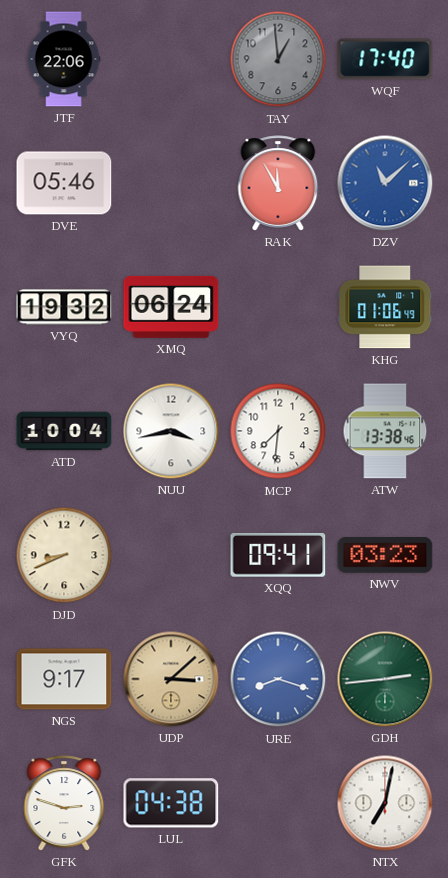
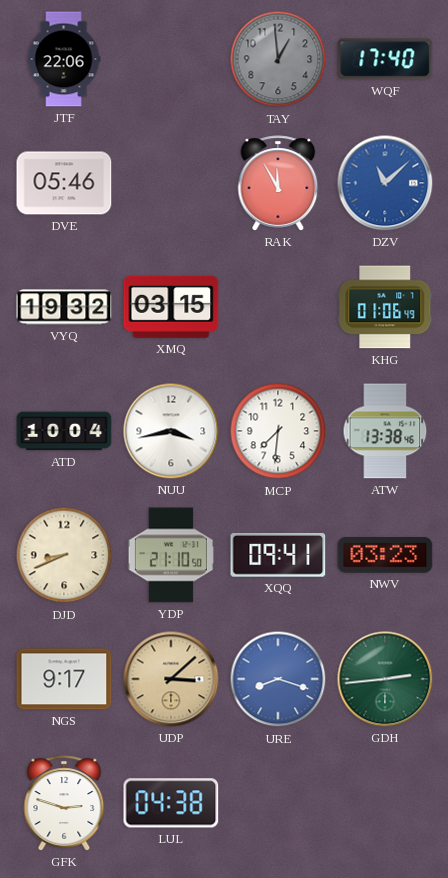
XMQ: 06:24 -> 03:15
YDP: none -> 21:10
NTX: 7:02 -> none
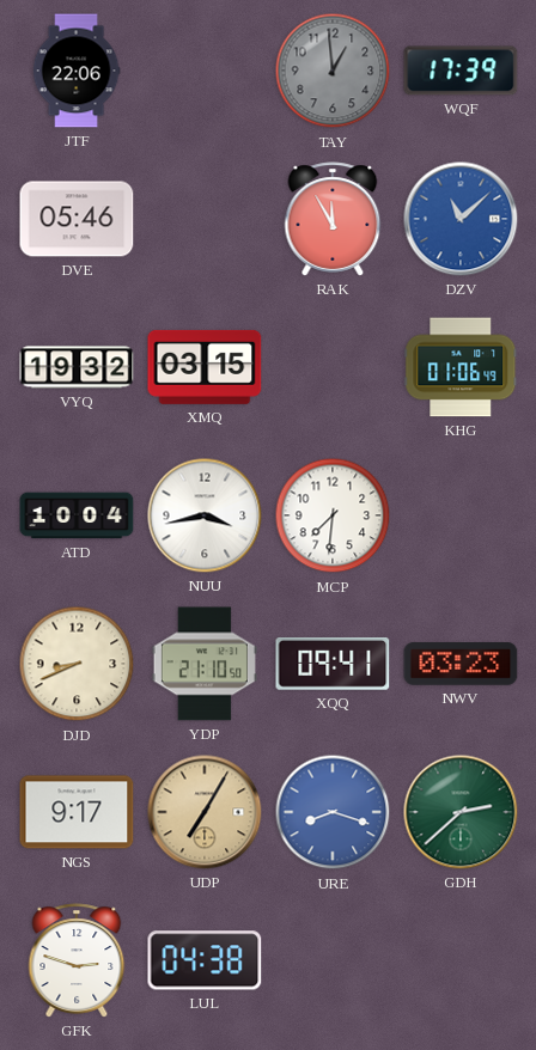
WQF: 17:40 -> 17:39
ATW: 13:38 -> none
UDP: 3:08 -> 7:05
GDH: 2:44 -> 2:38
